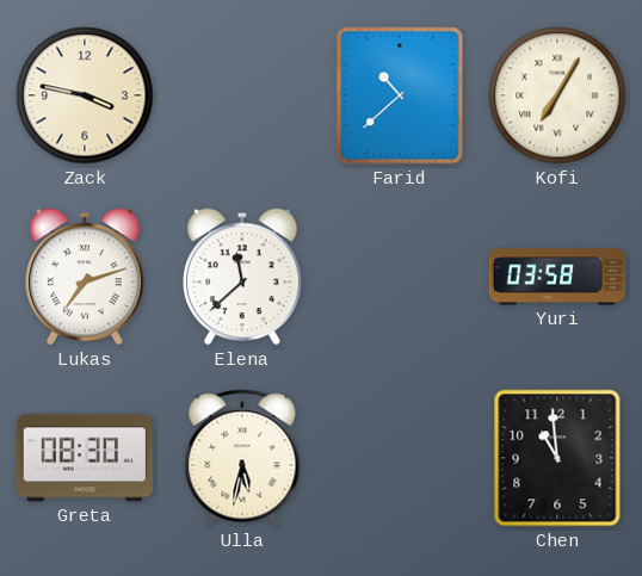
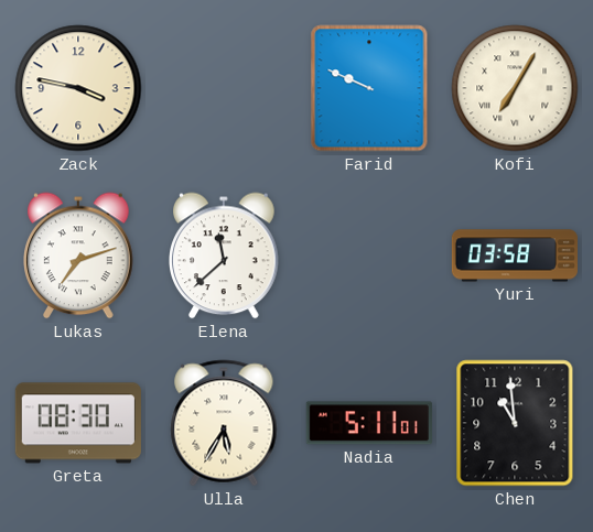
Farid: 10:38 -> 9:49
Ulla: 5:32 -> 5:35
Nadia: none -> 5:11
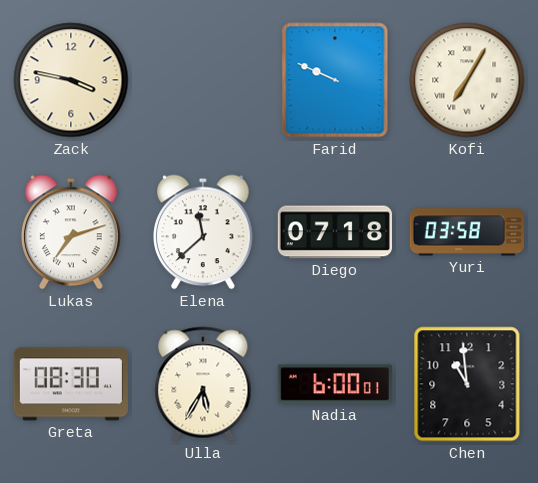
Diego: none -> 07:18
Nadia: 5:11 -> 6:00
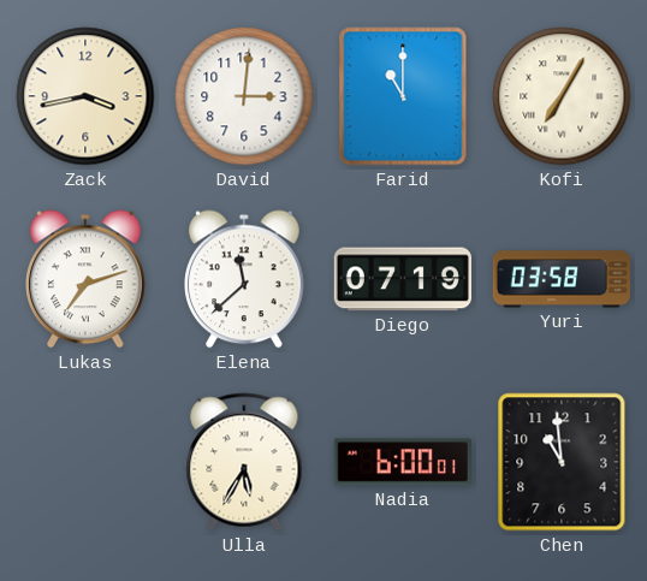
Zack: 3:47 -> 3:43
David: none -> 3:01
Farid: 9:49 -> 11:00
Diego: 07:18 -> 07:19
Greta: 08:30 -> none
